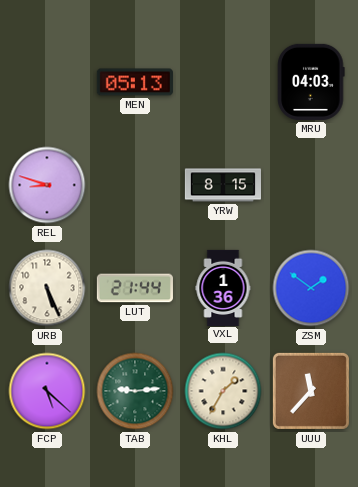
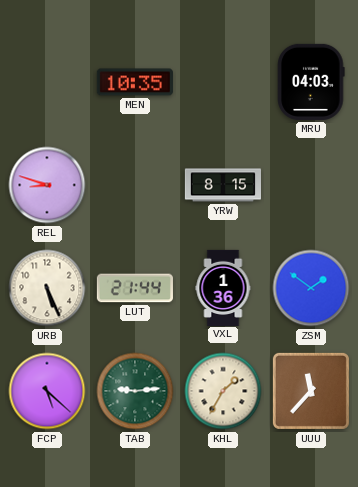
MEN: 05:13 -> 10:35
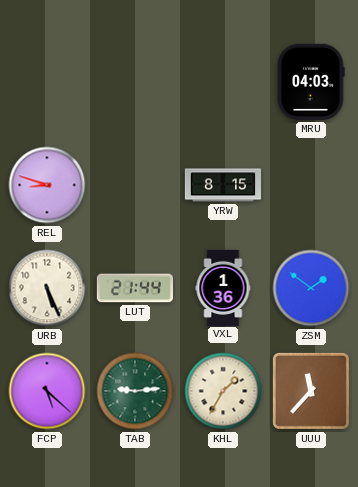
MEN: 10:35 -> none
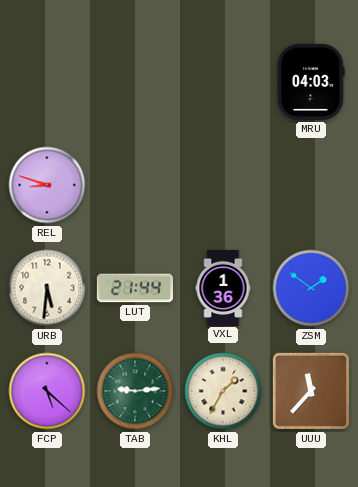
YRW: 8:15 -> none
URB: 5:26 -> 5:31
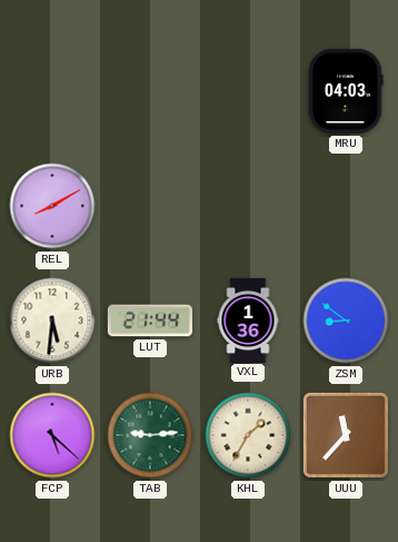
REL: 8:48 -> 8:10
ZSM: 1:51 -> 8:51
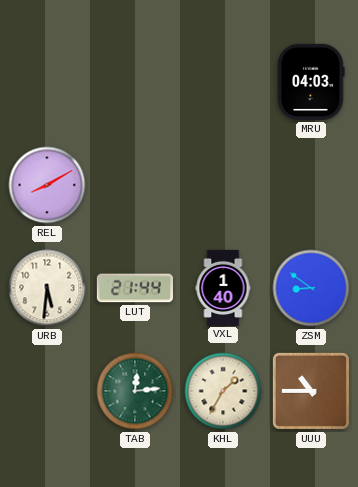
VXL: 1:36 -> 1:40
FCP: 5:22 -> none
TAB: 9:14 -> 12:14
UUU: 11:37 -> 10:45
